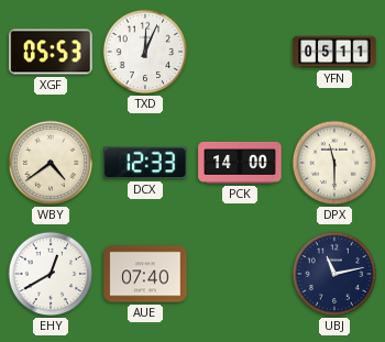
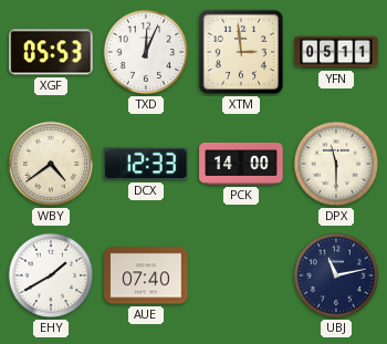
XTM: none -> 2:59
EHY: 12:40 -> 1:40
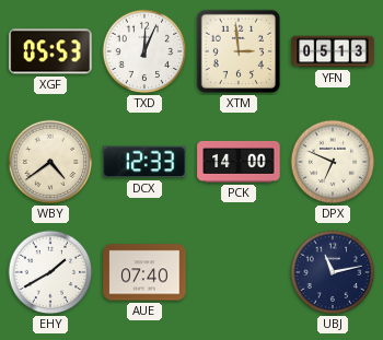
YFN: 05:11 -> 05:13
DPX: 11:30 -> 6:49
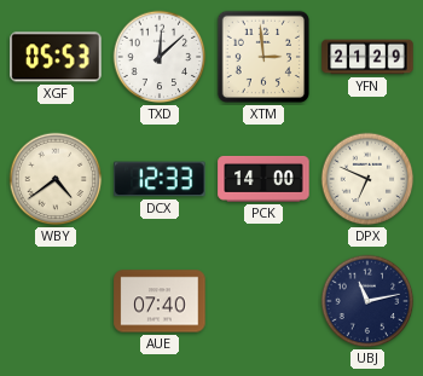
TXD: 12:04 -> 12:08
YFN: 05:13 -> 21:29
EHY: 1:40 -> none
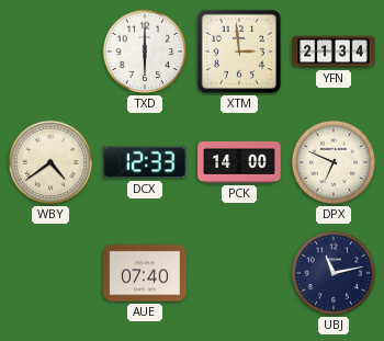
XGF: 05:53 -> none
TXD: 12:08 -> 6:00
YFN: 21:29 -> 21:34
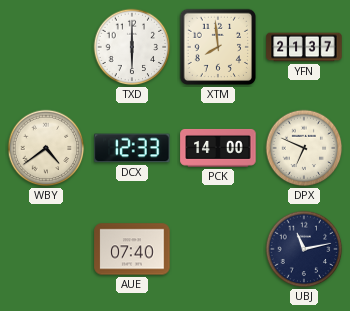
XTM: 2:59 -> 7:59
YFN: 21:34 -> 21:37
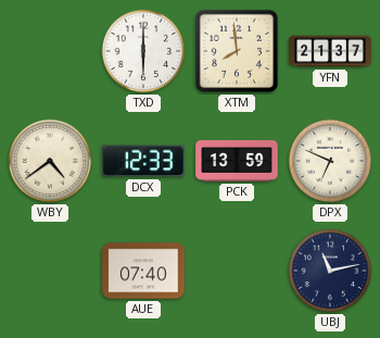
PCK: 14:00 -> 13:59
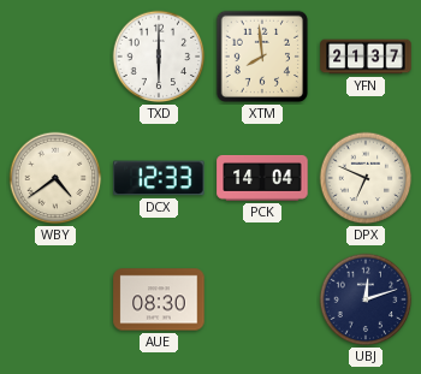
PCK: 13:59 -> 14:04
AUE: 07:40 -> 08:30
UBJ: 11:13 -> 12:12
